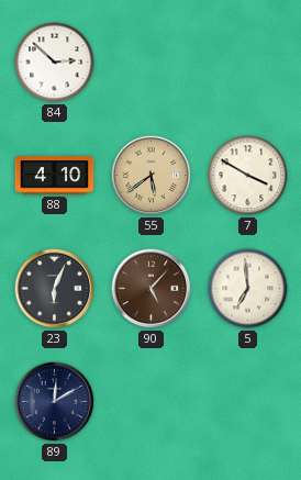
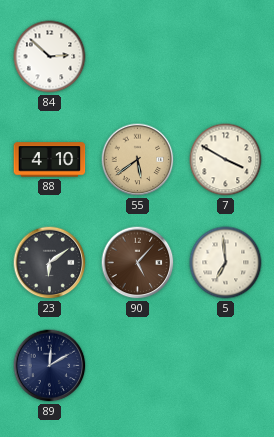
23: 6:04 -> 6:09
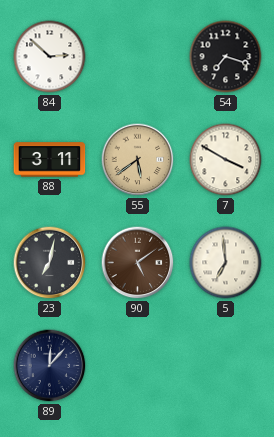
54: none -> 7:18
88: 4:10 -> 3:11
23: 6:09 -> 7:02
90: 5:07 -> 5:09
89: 12:10 -> 12:07
